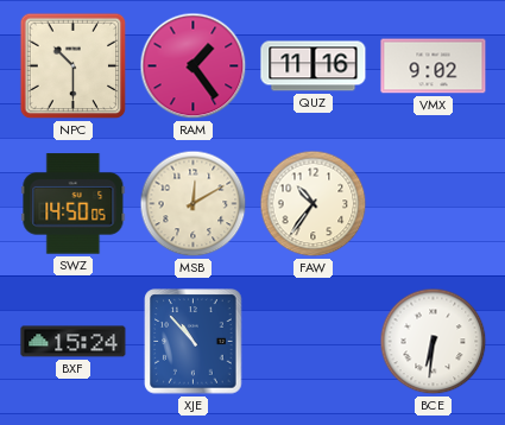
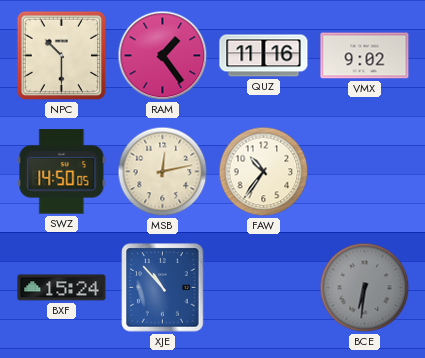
MSB: 12:10 -> 12:13
BCE dial: white -> grey
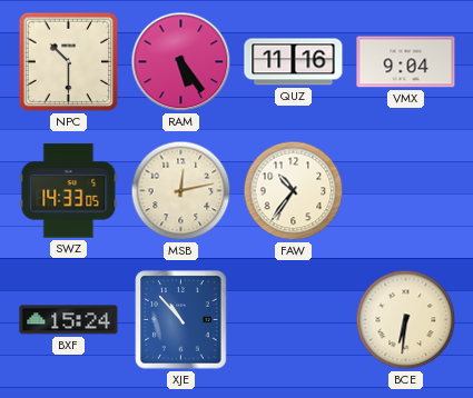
RAM: 1:24 -> 5:24
VMX: 9:02 -> 9:04
SWZ: 14:50 -> 14:33
BCE dial: grey -> cream
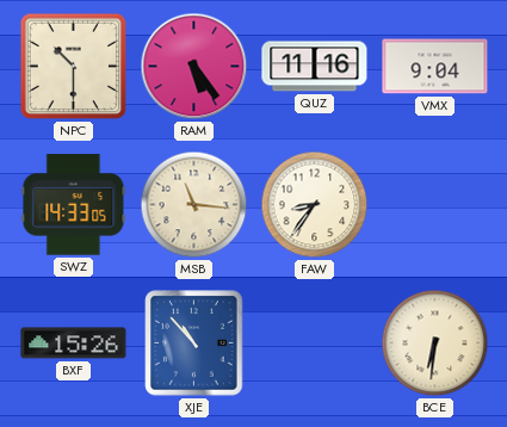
MSB: 12:13 -> 11:16
FAW: 10:36 -> 8:36
BXF: 15:24 -> 15:26
